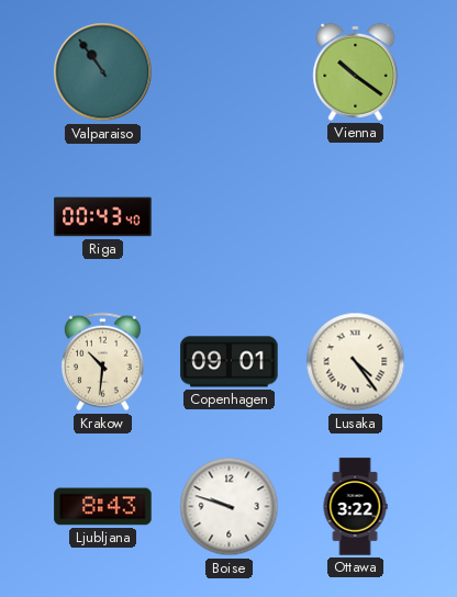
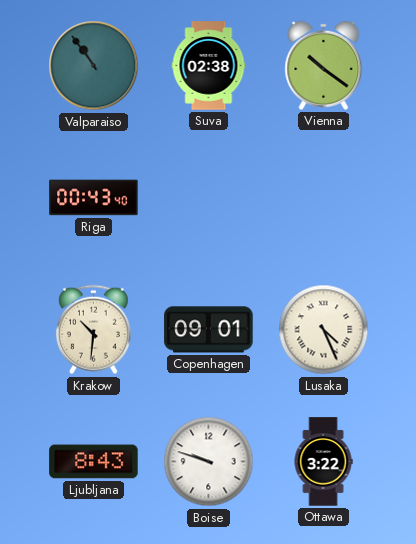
Suva: none -> 02:38
Lusaka: 4:24 -> 4:26
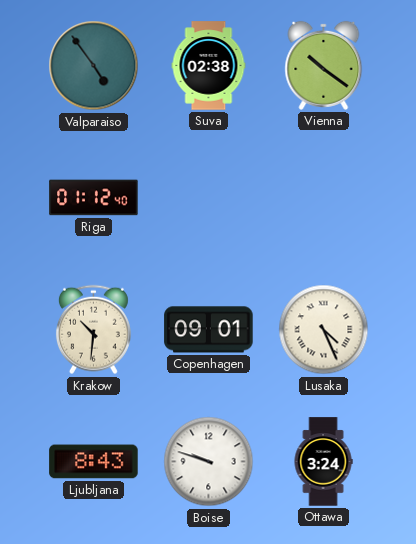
Valparaiso: 10:54 -> 4:54
Riga: 00:43 -> 01:12
Ottawa: 3:22 -> 3:24
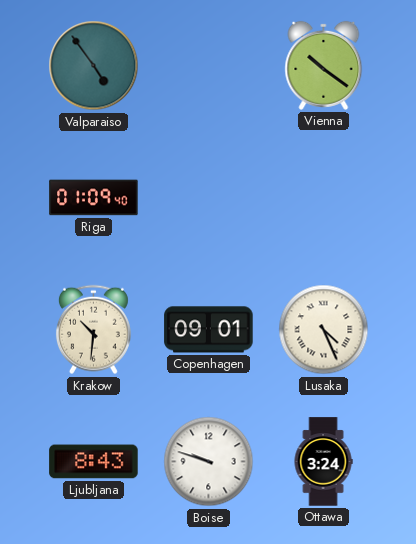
Suva: 02:38 -> none
Riga: 01:12 -> 01:09
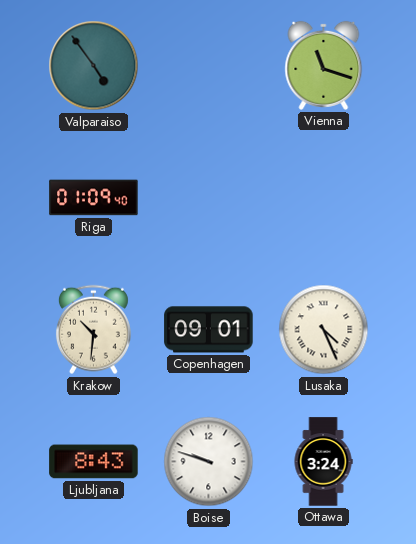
Vienna: 10:21 -> 11:18
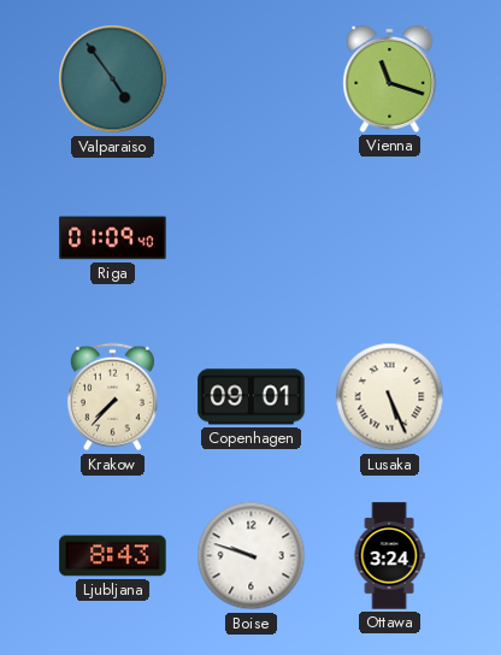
Krakow: 10:31 -> 7:37
Lusaka: 4:26 -> 5:26
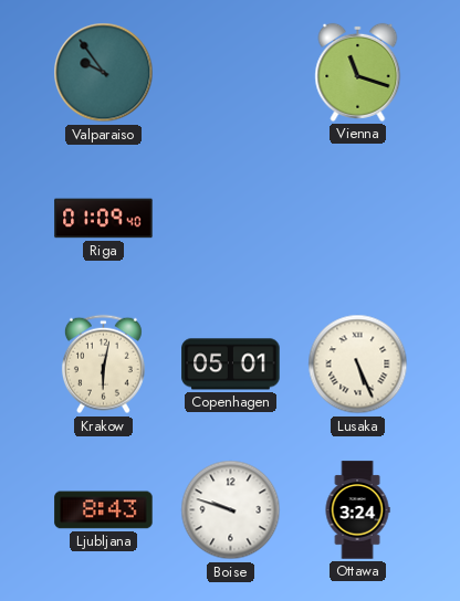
Valparaiso: 4:54 -> 9:54
Krakow: 7:37 -> 6:02
Copenhagen: 09:01 -> 05:01
